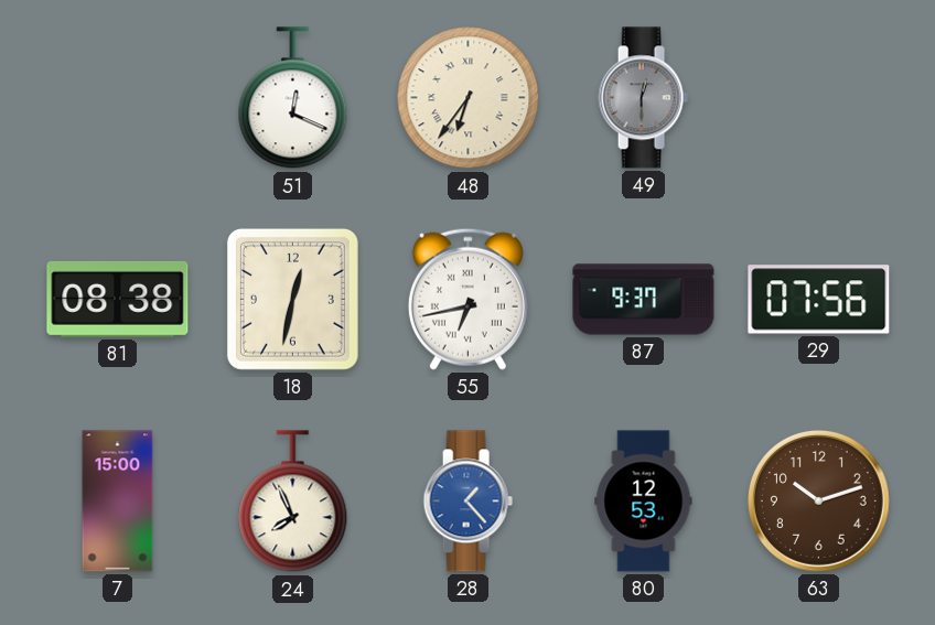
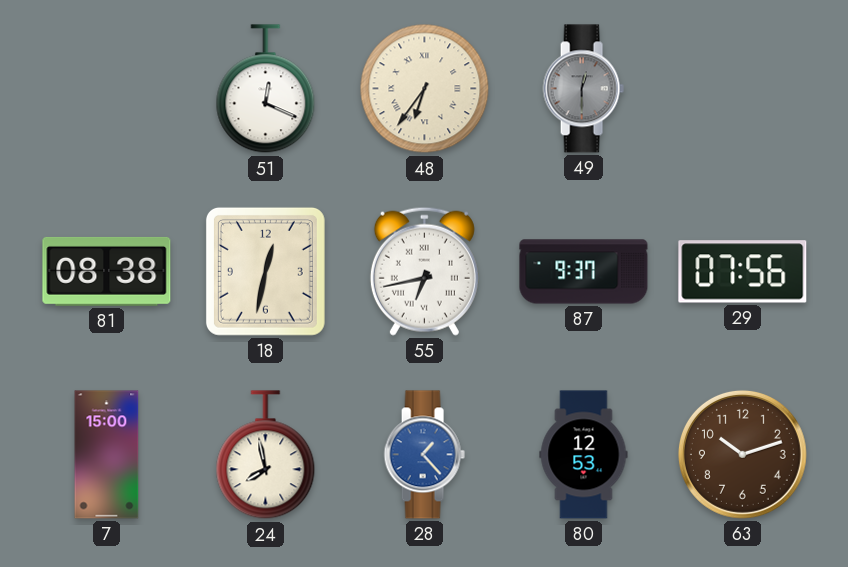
24: 7:56 -> 7:58
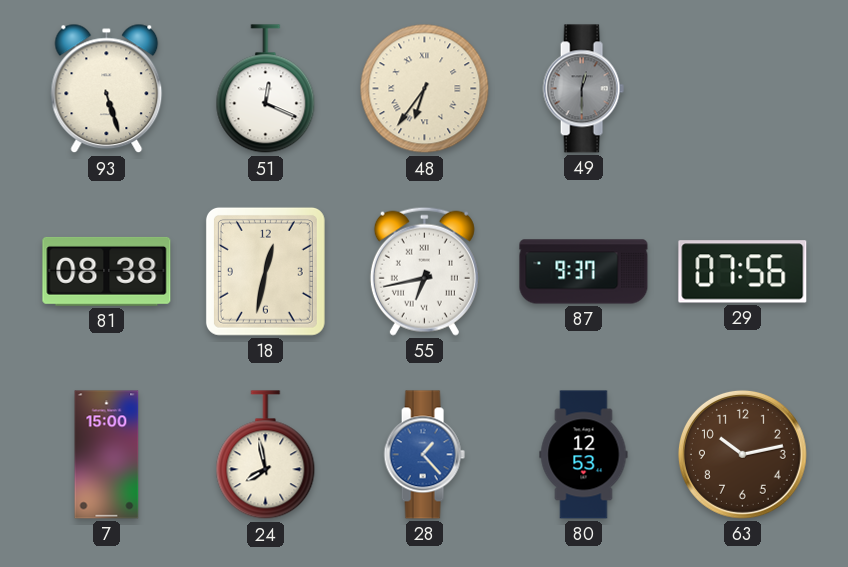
93: none -> 5:27
63: 10:12 -> 10:13
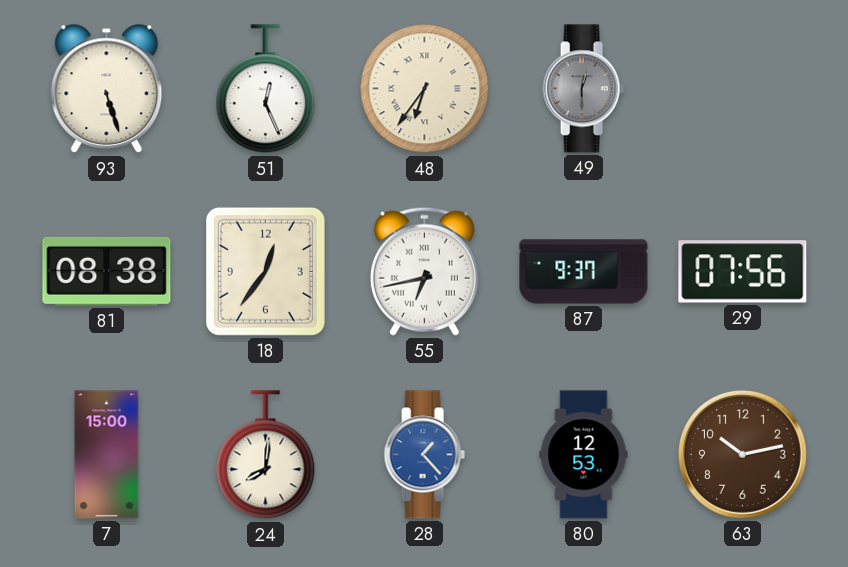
51: 12:19 -> 12:26
18: 12:32 -> 12:36
24: 7:58 -> 8:01
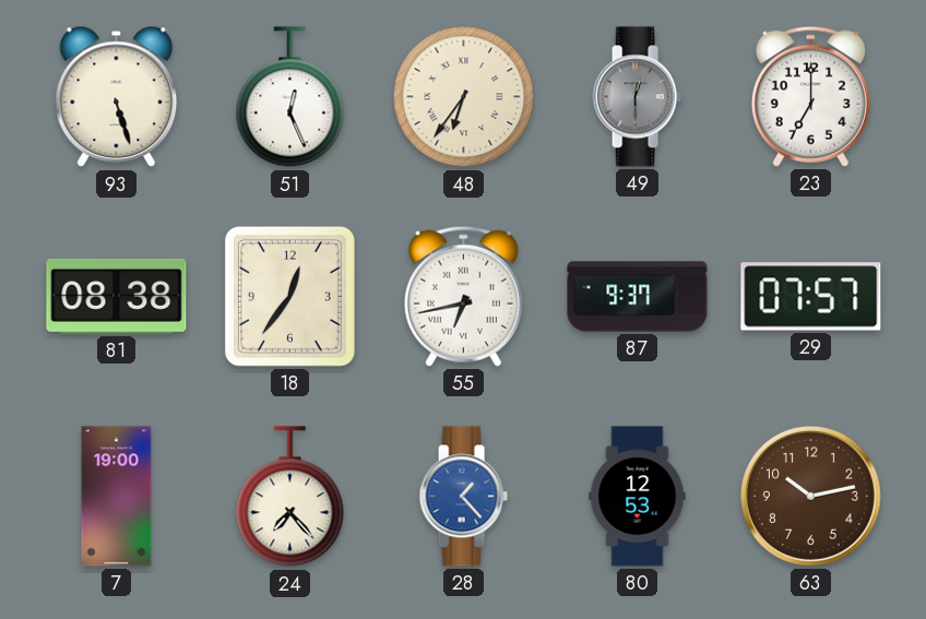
23: none -> 7:00
29: 07:56 -> 07:57
7: 15:00 -> 19:00
24: 8:01 -> 7:23
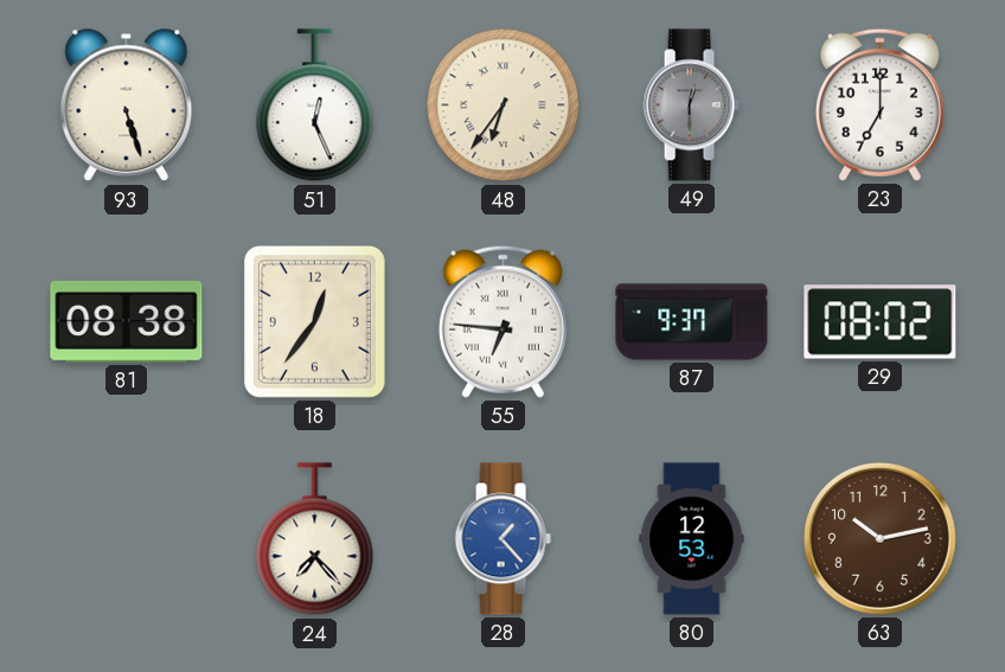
55: 6:43 -> 6:46
29: 07:57 -> 08:02
7: 19:00 -> none
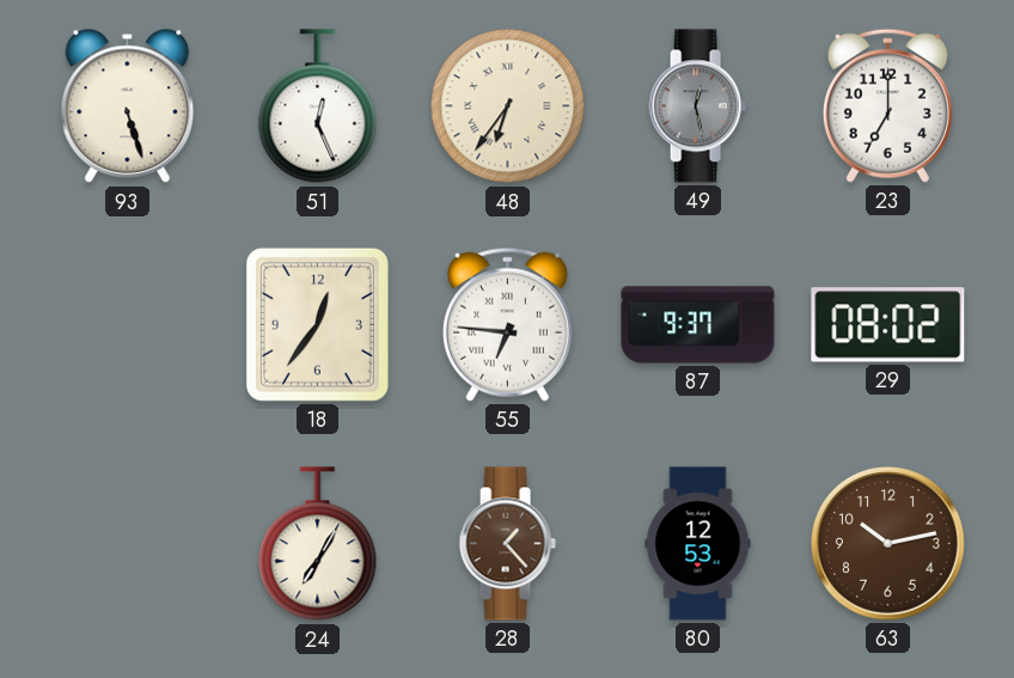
49: 12:30 -> 12:28
81: 08:38 -> none
24: 7:23 -> 7:05
28 dial: blue -> brown
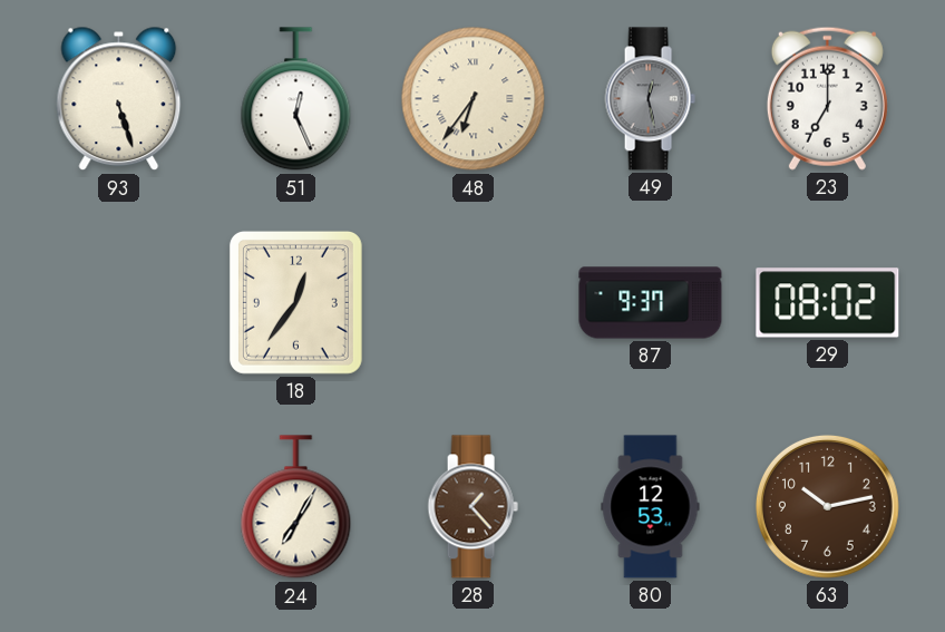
55: 6:46 -> none
